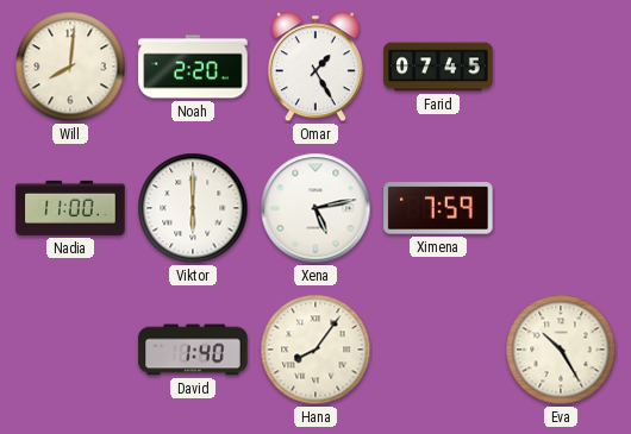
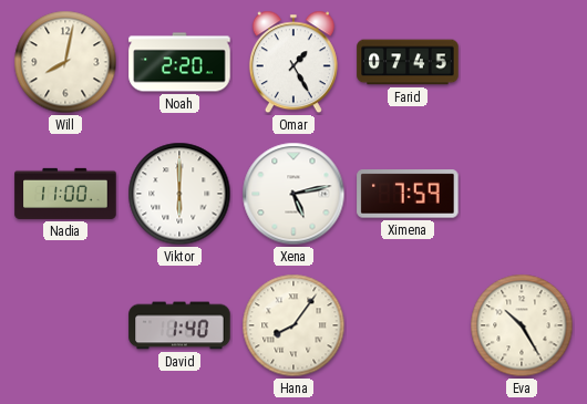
Will: 8:01 -> 8:02
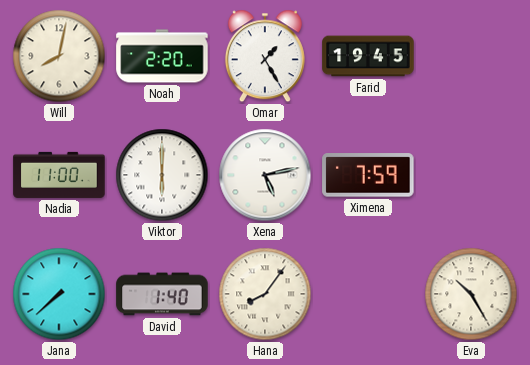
Farid: 07:45 -> 19:45
Jana: none -> 7:38
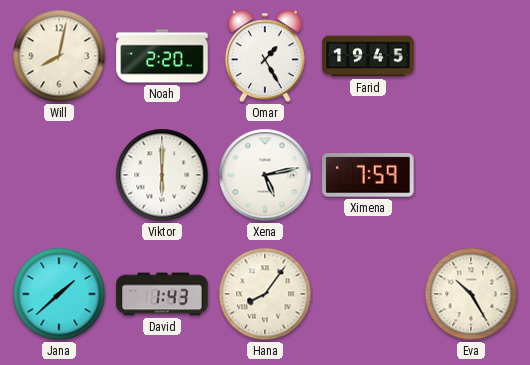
Nadia: 11:00 -> none
Jana: 7:38 -> 1:38
David: 1:40 -> 1:43
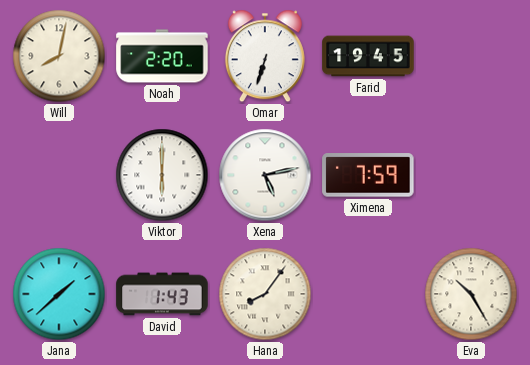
Omar: 1:25 -> 6:33
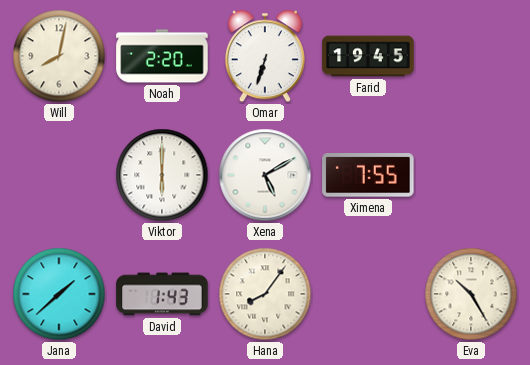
Xena: 5:13 -> 5:10
Ximena: 7:59 -> 7:55
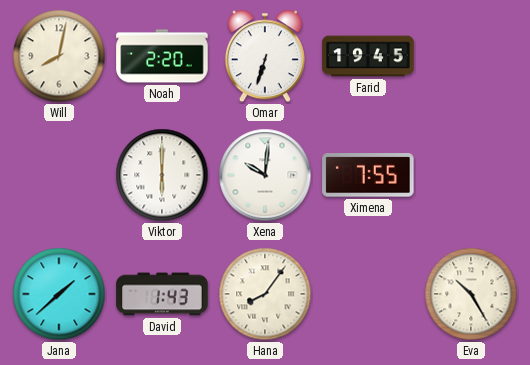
Xena: 5:10 -> 10:01
